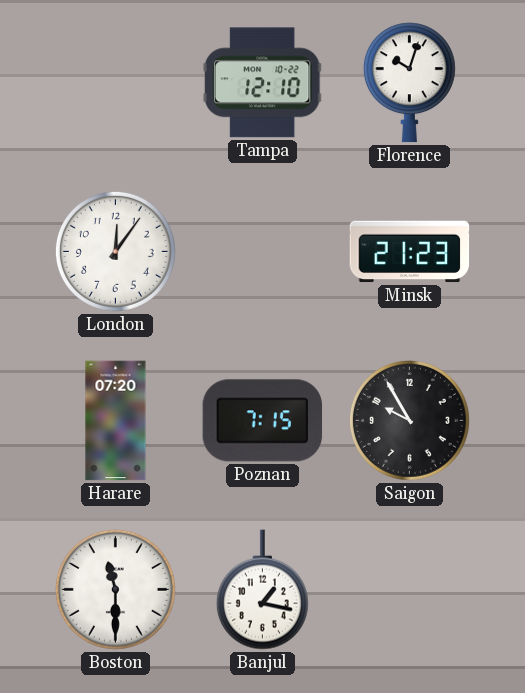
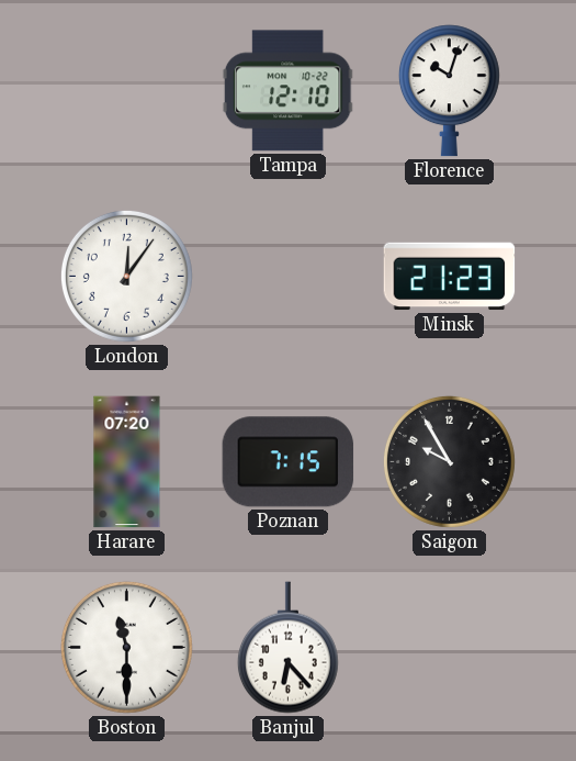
Banjul: 1:17 -> 6:23
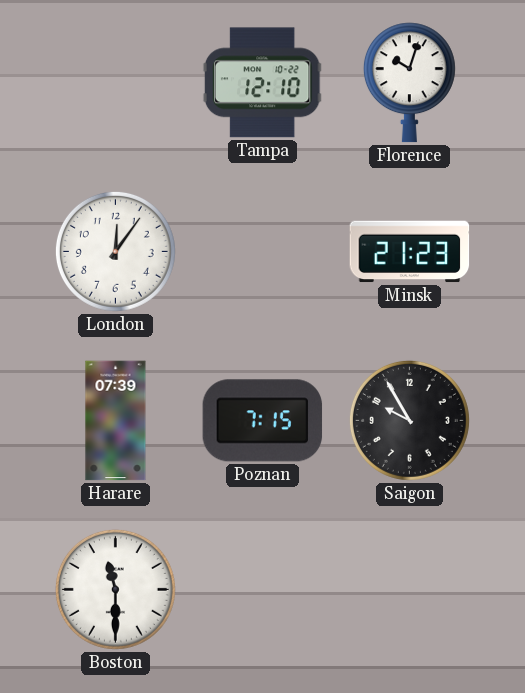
Harare: 07:20 -> 07:39
Banjul: 6:23 -> none
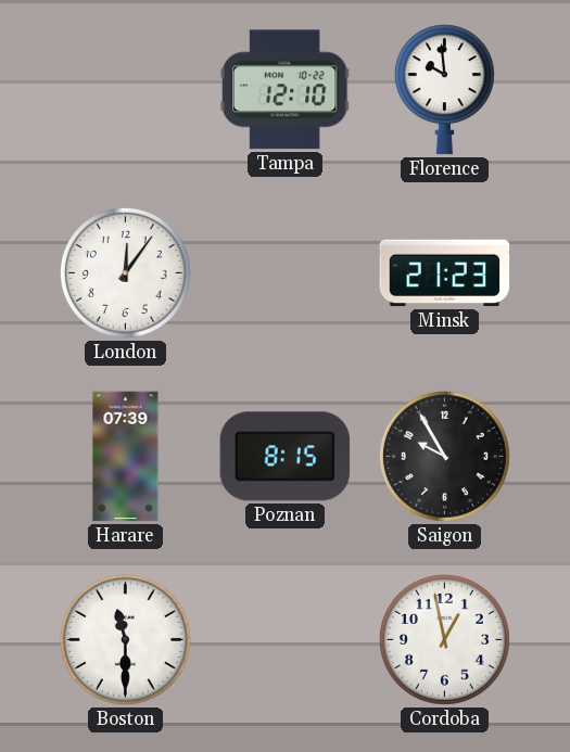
Florence: 10:03 -> 9:59
Poznan: 7:15 -> 8:15
Cordoba: none -> 12:58
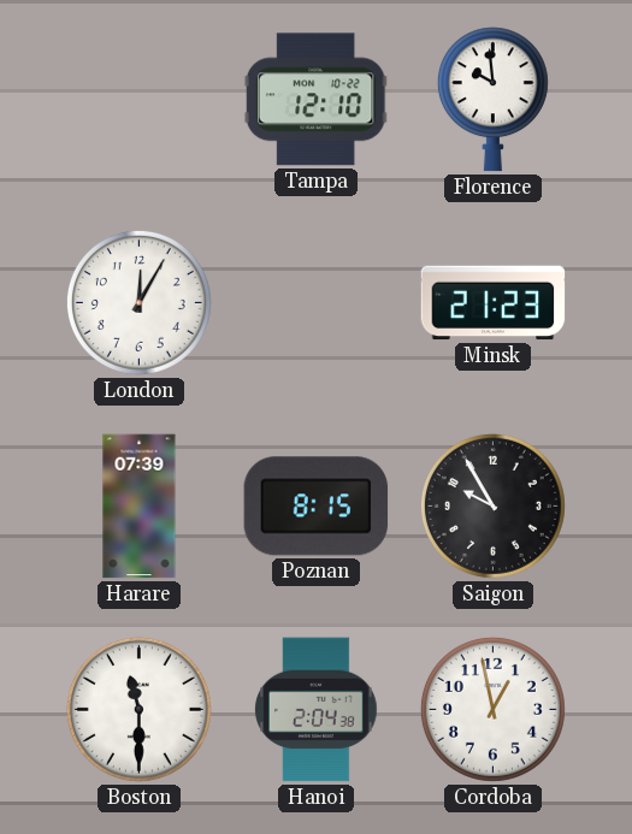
London: 12:06 -> 12:05
Hanoi: none -> 2:04
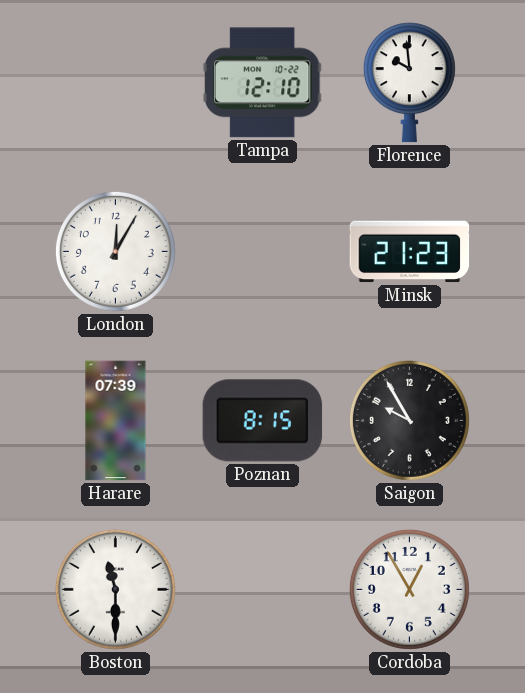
Hanoi: 2:04 -> none
Cordoba: 12:58 -> 12:55
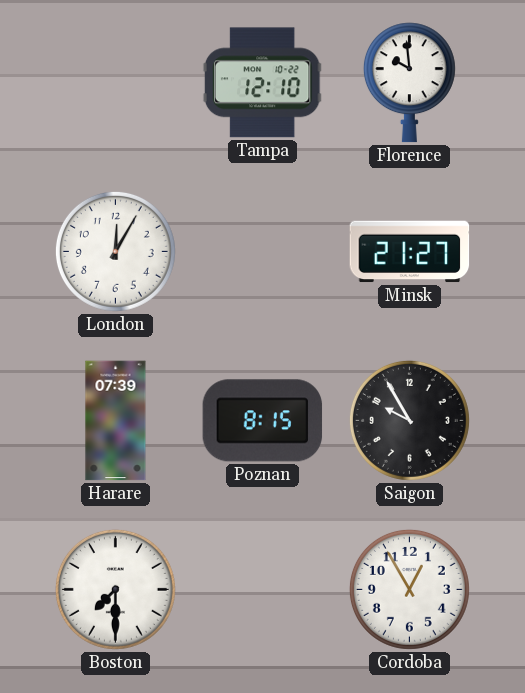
Minsk: 21:23 -> 21:27
Boston: 11:30 -> 7:30
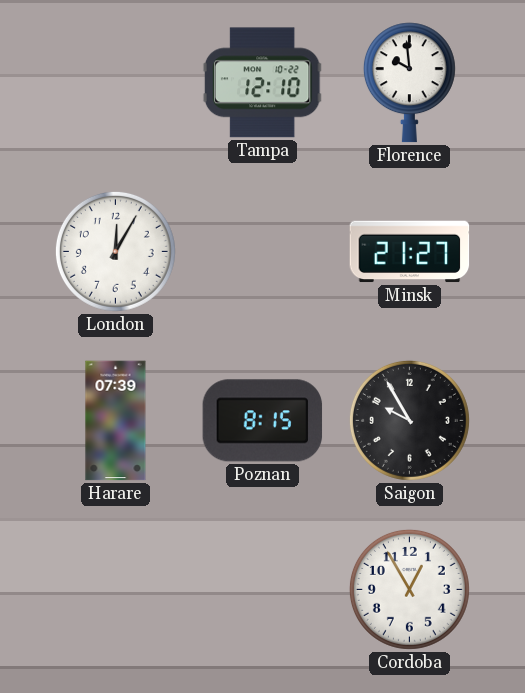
Boston: 7:30 -> none
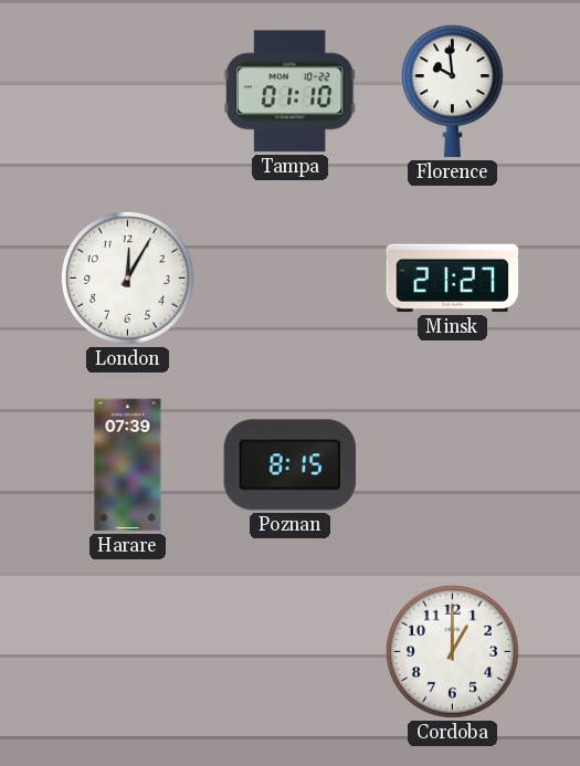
Tampa: 12:10 -> 01:10
Saigon: 9:55 -> none
Cordoba: 12:55 -> 1:00
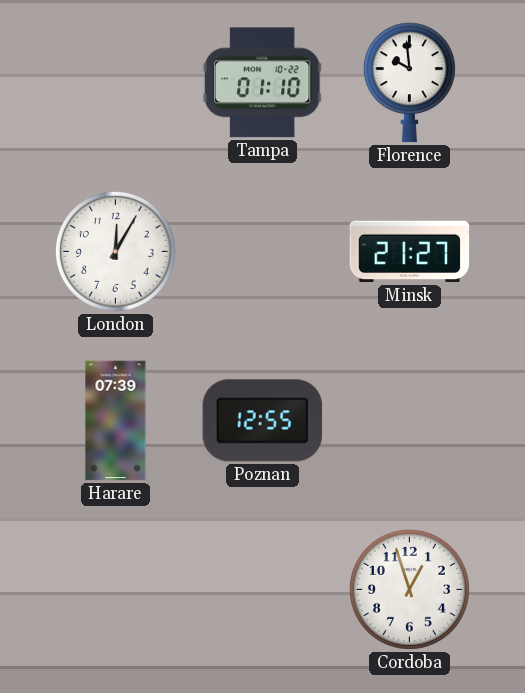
Poznan: 8:15 -> 12:55
Cordoba: 1:00 -> 12:57
